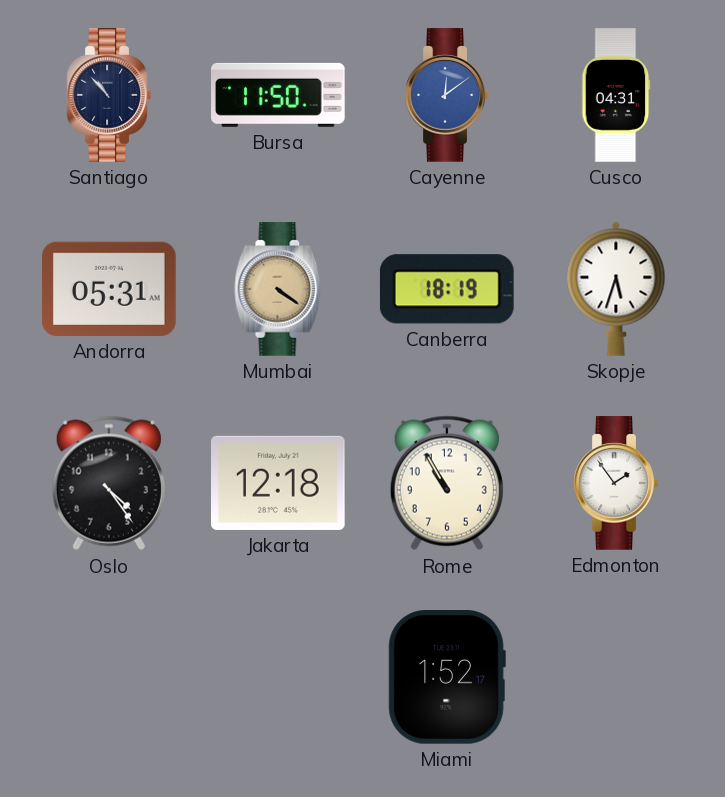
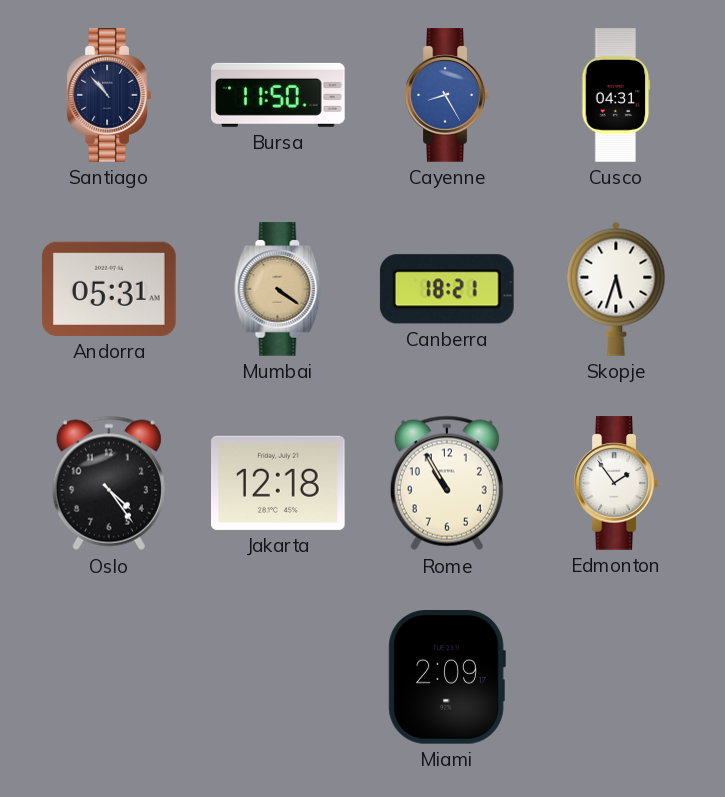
Cayenne: 12:09 -> 8:25
Canberra: 18:19 -> 18:21
Miami: 1:52 -> 2:09
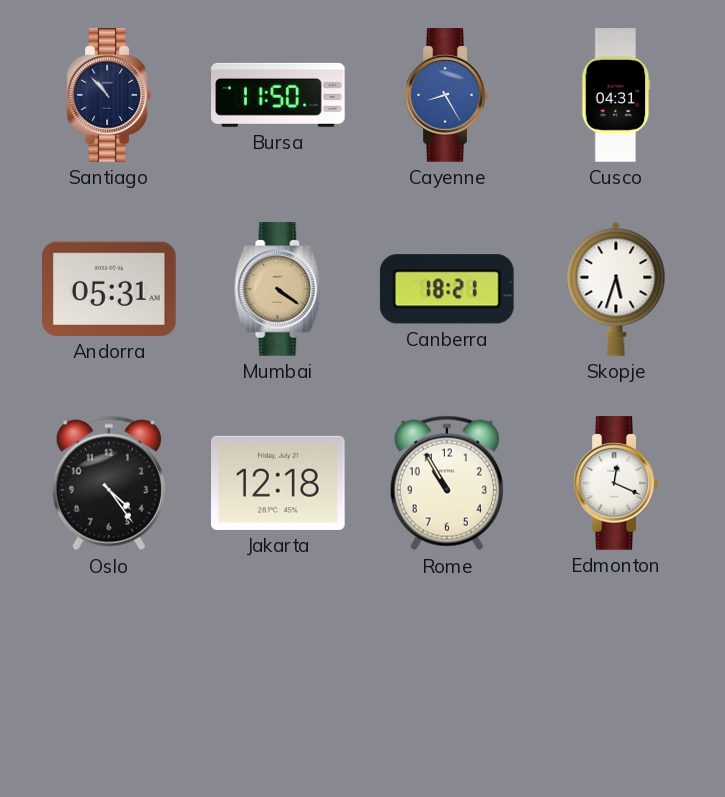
Edmonton: 1:54 -> 12:19
Miami: 2:09 -> none
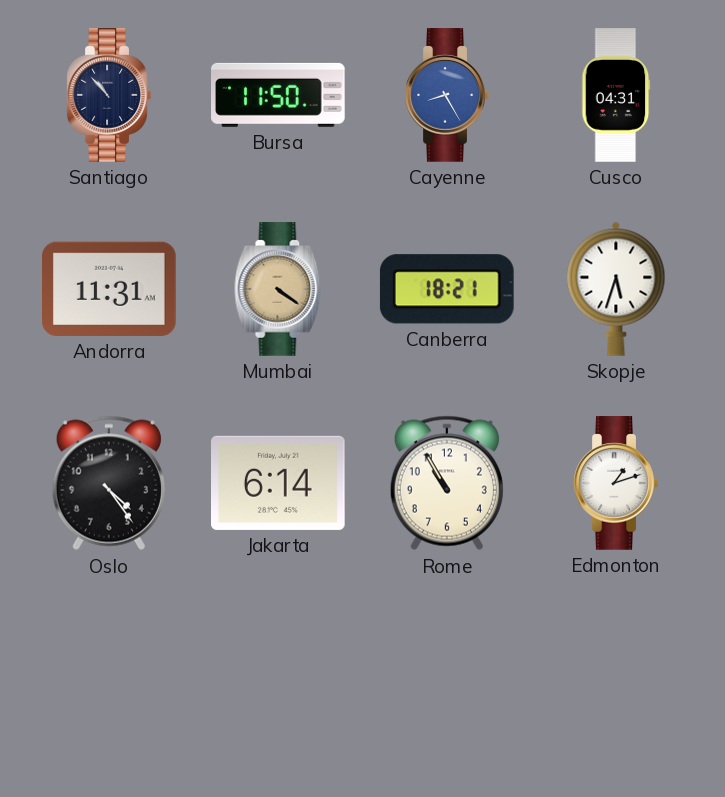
Andorra: 05:31 -> 11:31
Jakarta: 12:18 -> 6:14
Edmonton: 12:19 -> 1:12
